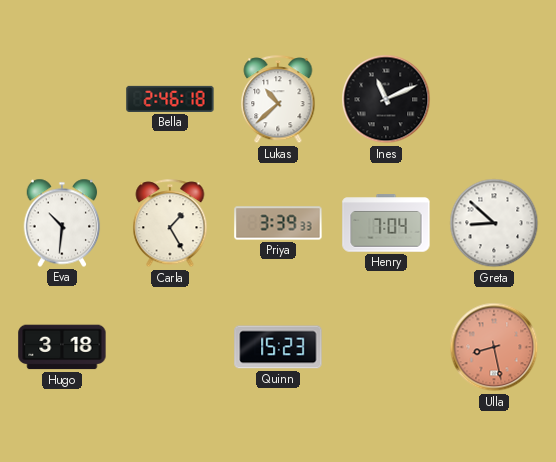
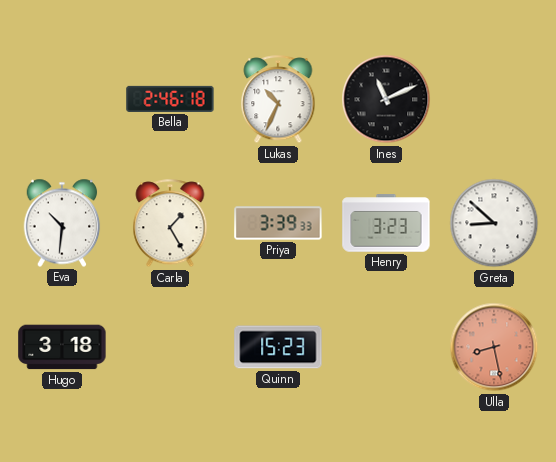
Lukas: 10:38 -> 10:34
Henry: 7:04 -> 3:23
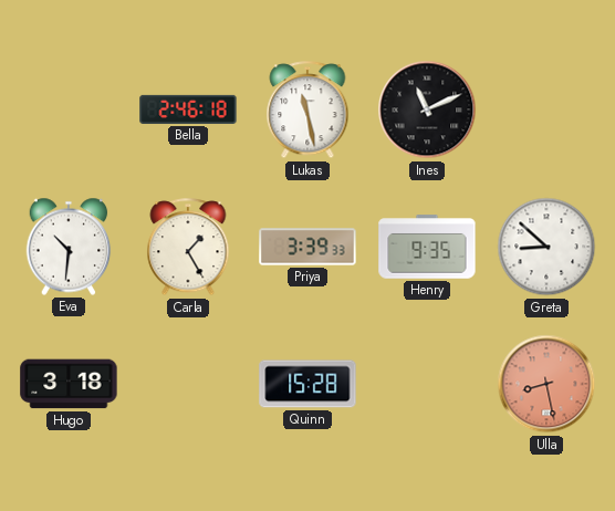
Lukas: 10:34 -> 11:28
Henry: 3:23 -> 9:35
Quinn: 15:23 -> 15:28
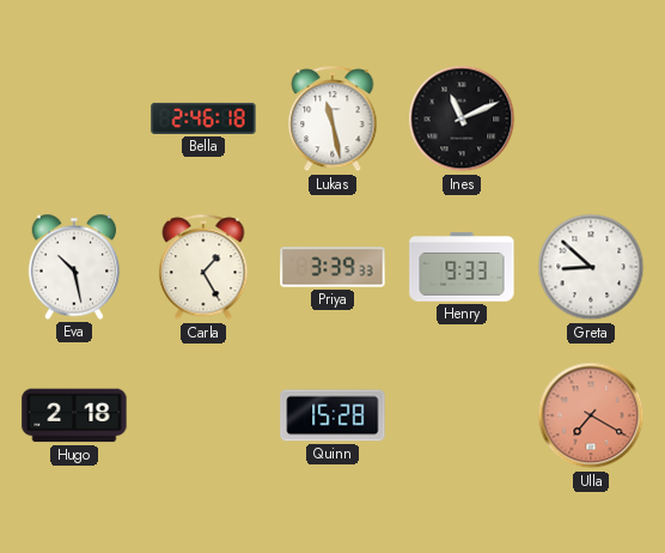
Eva: 10:31 -> 10:28
Henry: 9:35 -> 9:33
Hugo: 3:18 -> 2:18
Ulla: 8:28 -> 7:20
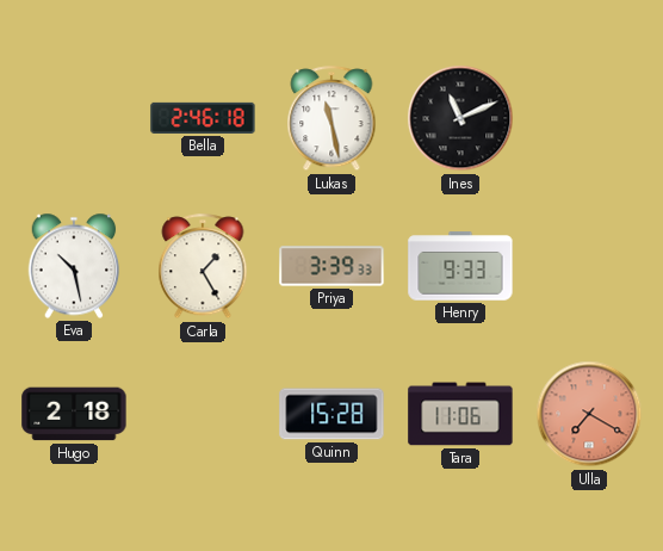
Greta: 8:52 -> none
Tara: none -> 11:06
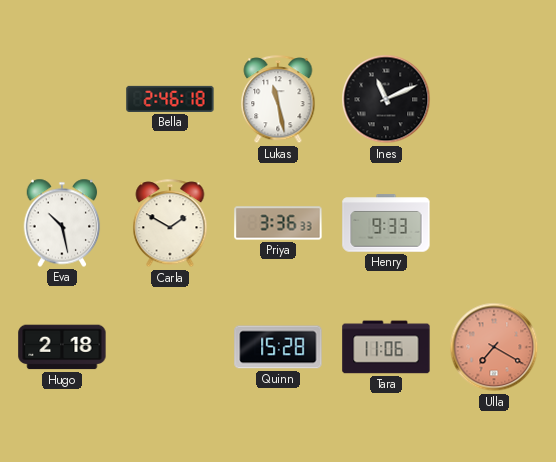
Carla: 1:25 -> 1:50
Priya: 3:39 -> 3:36
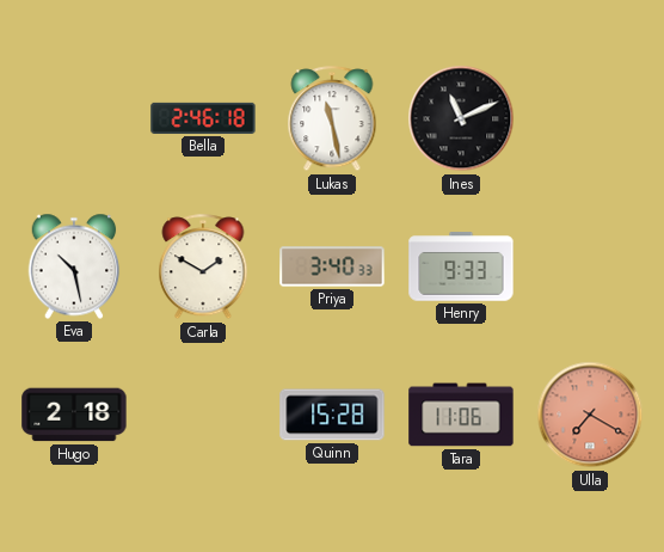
Priya: 3:36 -> 3:40
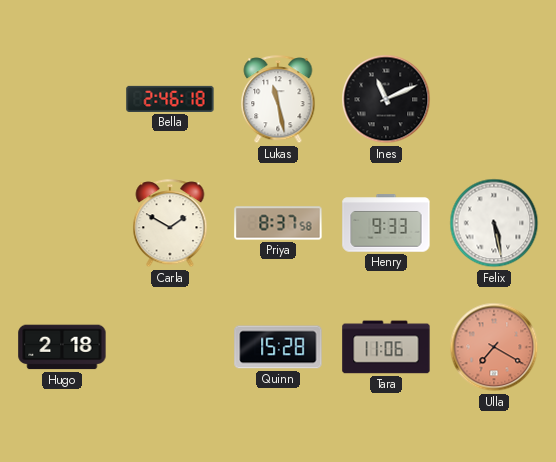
Eva: 10:28 -> none
Priya: 3:40 -> 8:37
Felix: none -> 5:28
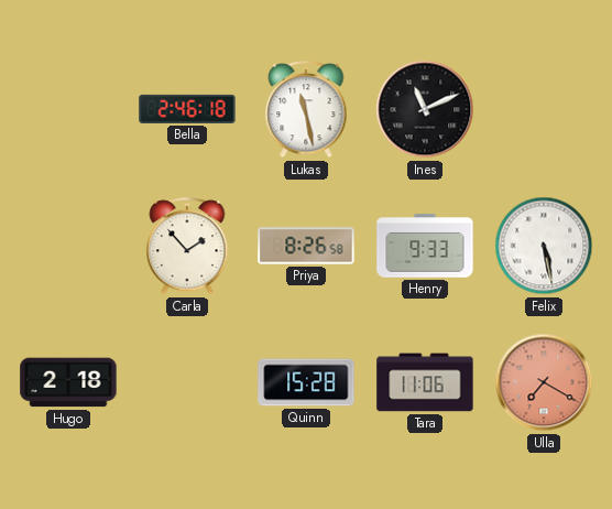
Carla: 1:50 -> 1:53
Priya: 8:37 -> 8:26
